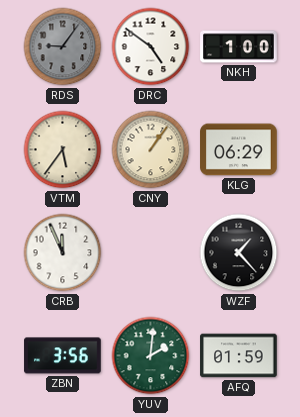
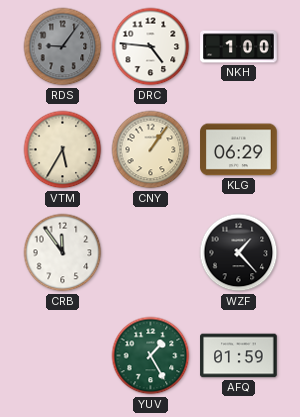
DRC: 4:51 -> 4:46
VTM: 5:36 -> 5:35
CRB: 11:56 -> 11:54
ZBN: 3:56 -> none
YUV: 2:01 -> 1:25
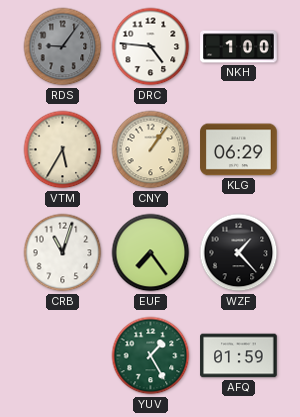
CRB: 11:54 -> 11:03
EUF: none -> 7:24
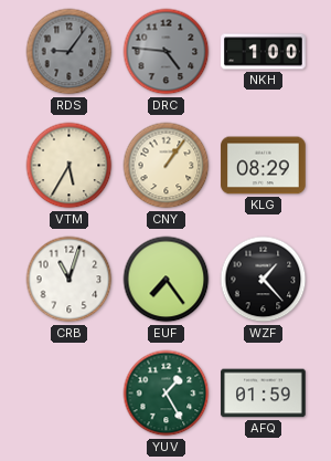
DRC dial: white -> grey
KLG: 06:29 -> 08:29
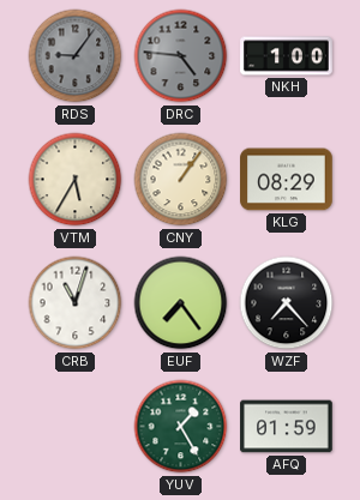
WZF: 1:23 -> 7:23
